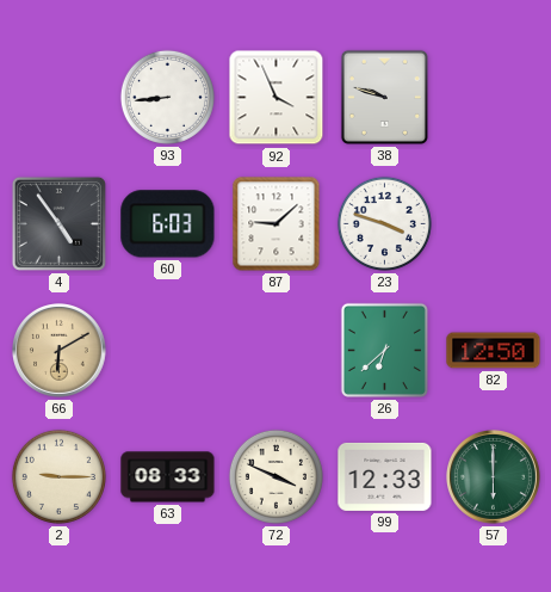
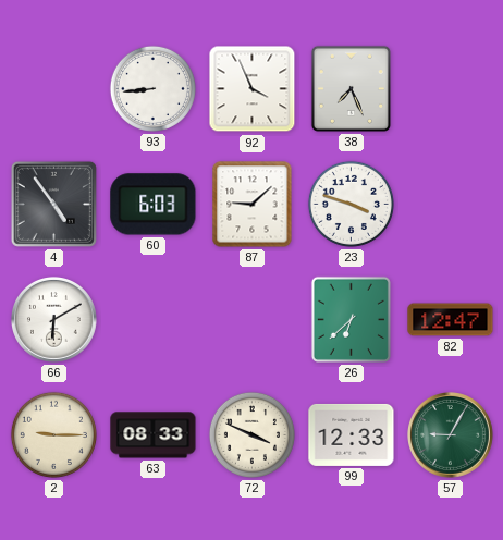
38: 9:48 -> 7:26
66 dial: champagne -> white
82: 12:50 -> 12:47
57: 6:00 -> 9:05
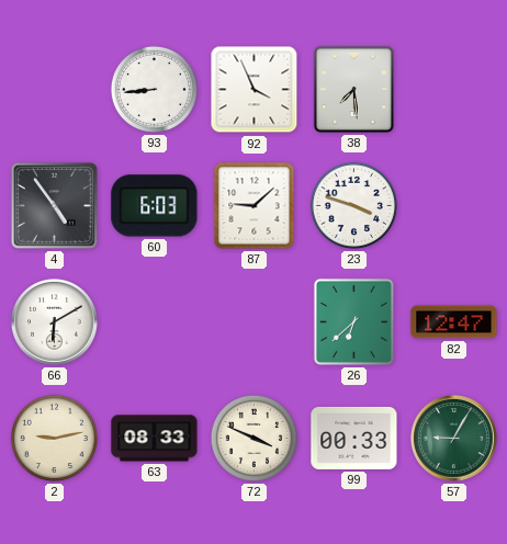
38: 7:26 -> 7:29
2: 9:15 -> 9:13
99: 12:33 -> 00:33
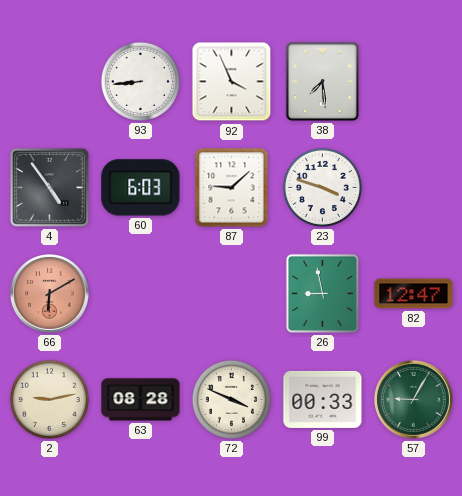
66 dial: white -> salmon
26: 6:38 -> 8:58
63: 08:33 -> 08:28
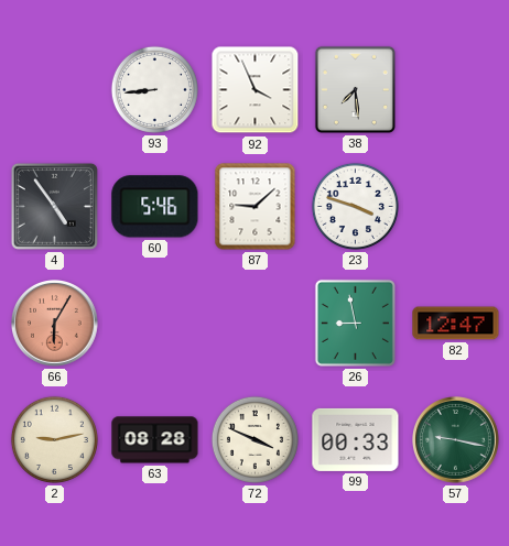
60: 6:03 -> 5:46
66: 6:10 -> 6:05
57: 9:05 -> 9:17
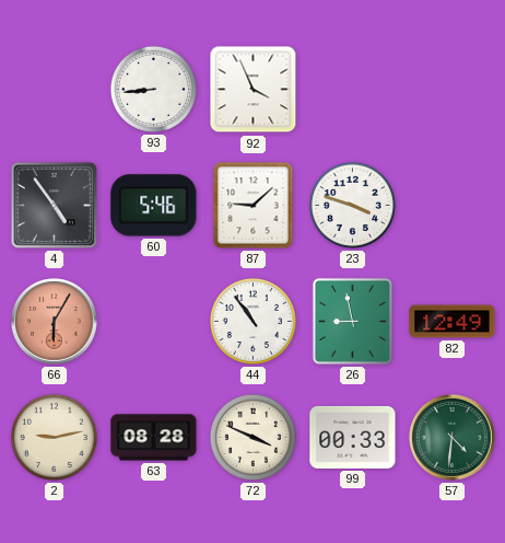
38: 7:29 -> none
44: none -> 10:54
82: 12:47 -> 12:49
57: 9:17 -> 4:31
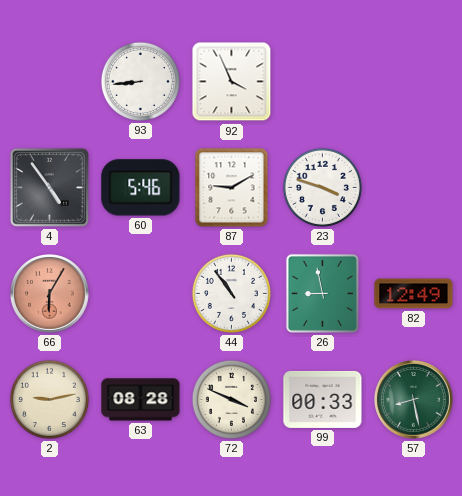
87: 9:08 -> 9:10
57: 4:31 -> 8:28
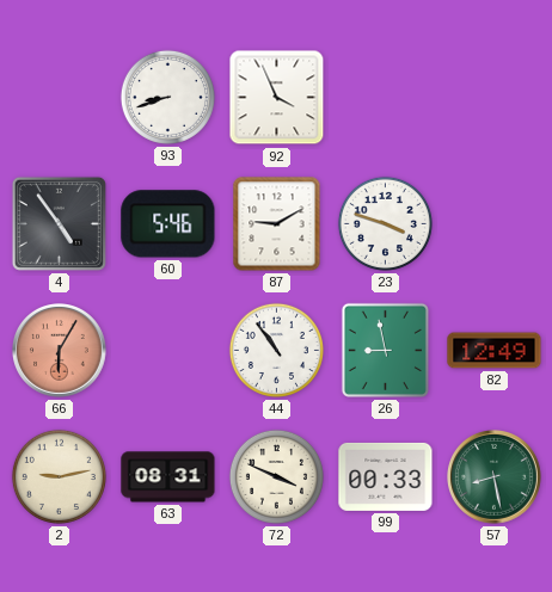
93: 8:44 -> 8:42
63: 08:28 -> 08:31
